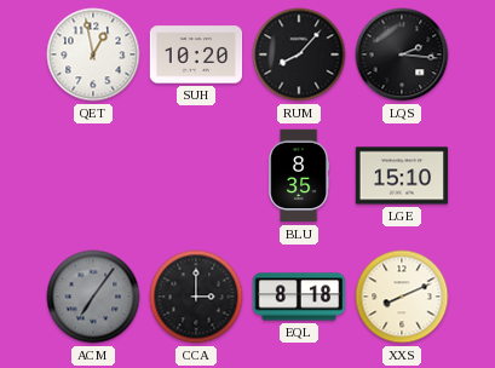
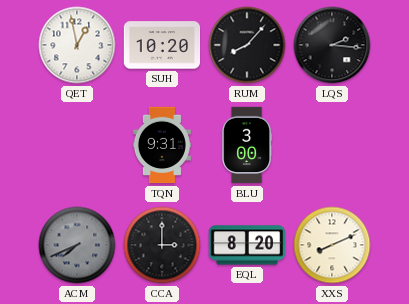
TQN: none -> 9:31
BLU: 8:35 -> 3:00
LGE: 15:10 -> none
ACM: 7:06 -> 7:41
EQL: 8:18 -> 8:20
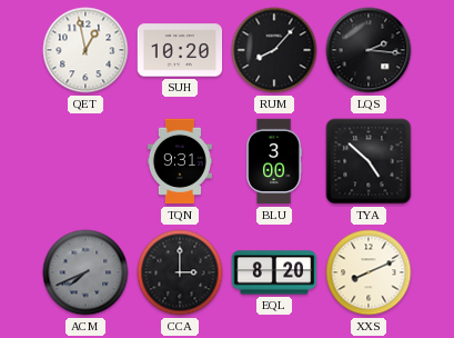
TYA: none -> 4:52
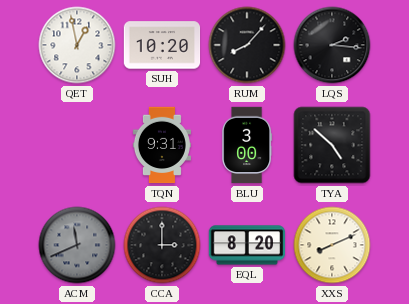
ACM: 7:41 -> 11:41
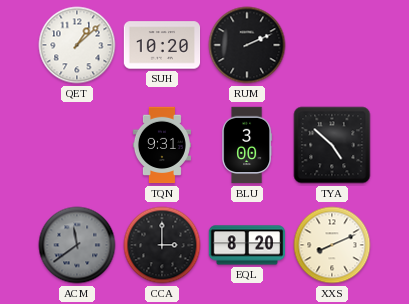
QET: 12:58 -> 1:08
RUM: 8:07 -> 2:11
LQS: 2:16 -> none
ACM: 11:41 -> 11:39
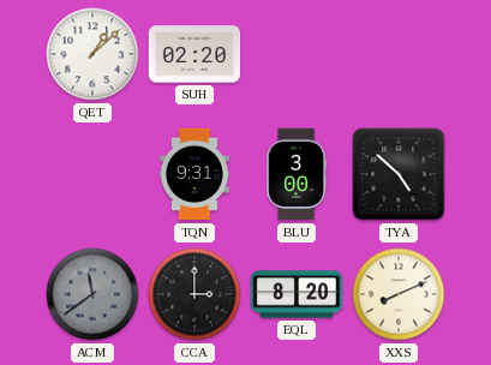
SUH: 10:20 -> 02:20
RUM: 2:11 -> none
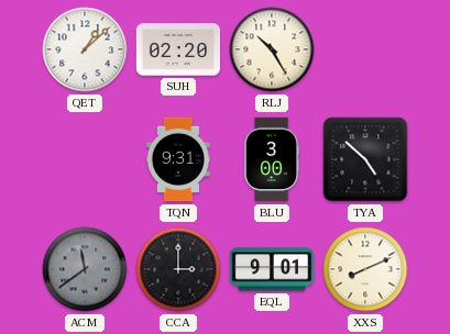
RLJ: none -> 10:25
EQL: 8:20 -> 9:01
